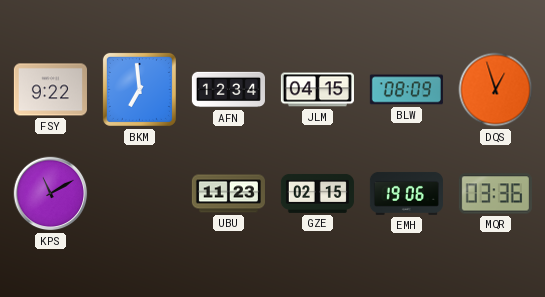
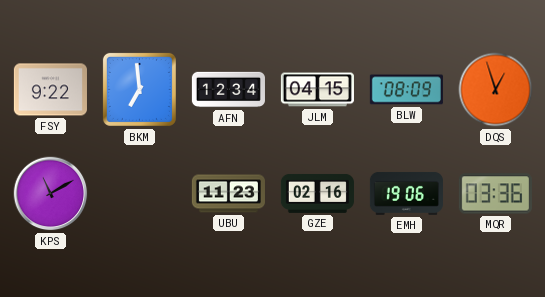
GZE: 02:15 -> 02:16
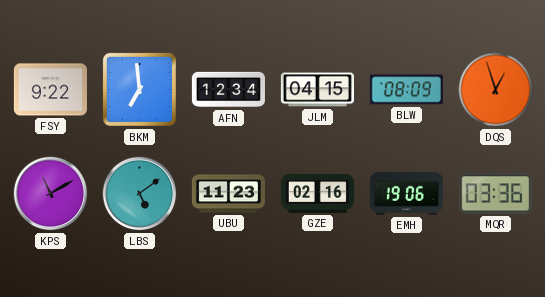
LBS: none -> 5:09
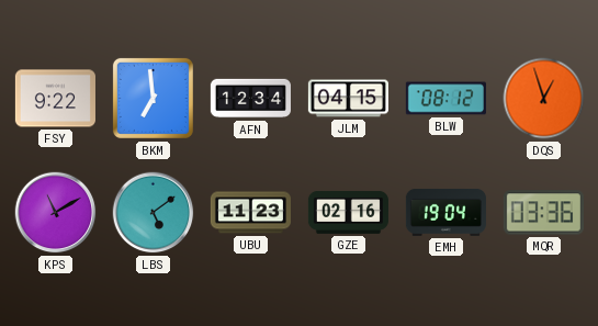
BLW: 08:09 -> 08:12
EMH: 19:06 -> 19:04
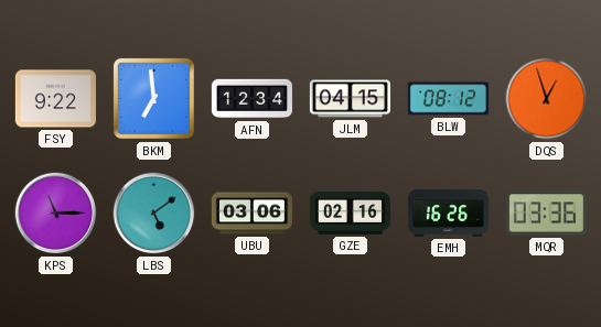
KPS: 11:10 -> 11:15
UBU: 11:23 -> 03:06
EMH: 19:04 -> 16:26
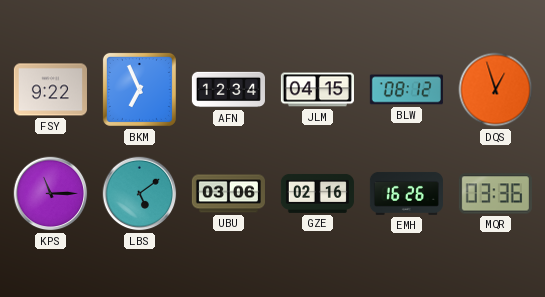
BKM: 6:59 -> 6:56
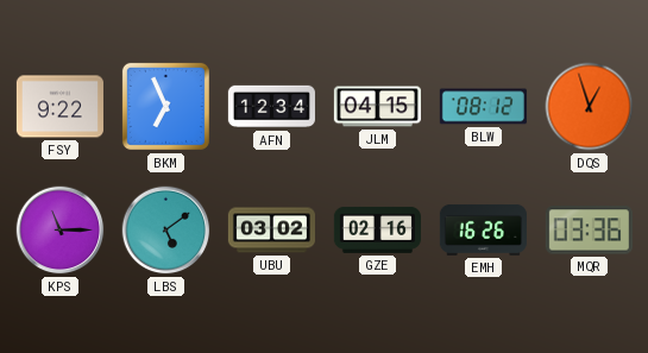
UBU: 03:06 -> 03:02
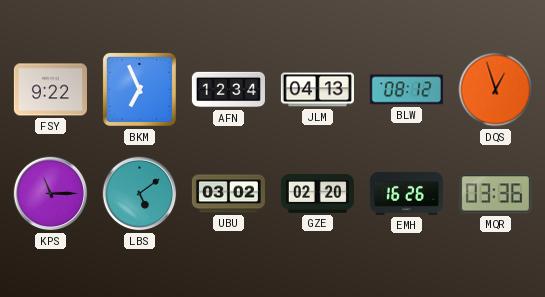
JLM: 04:15 -> 04:13
GZE: 02:16 -> 02:20
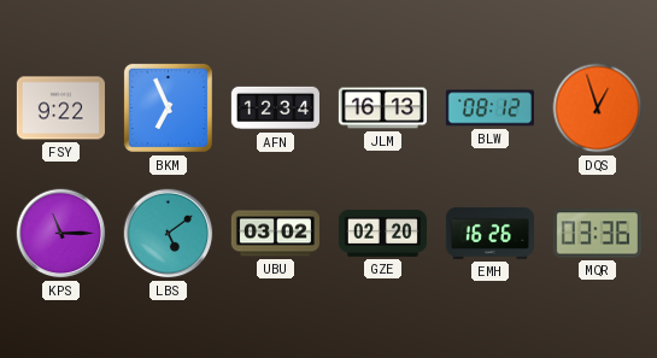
JLM: 04:13 -> 16:13
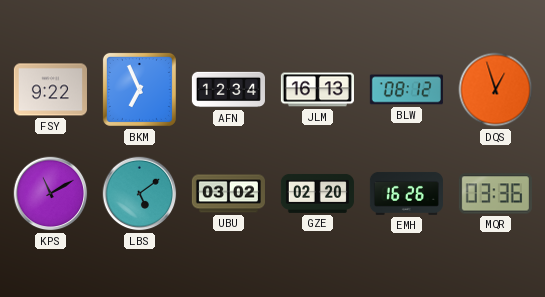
KPS: 11:15 -> 11:10
